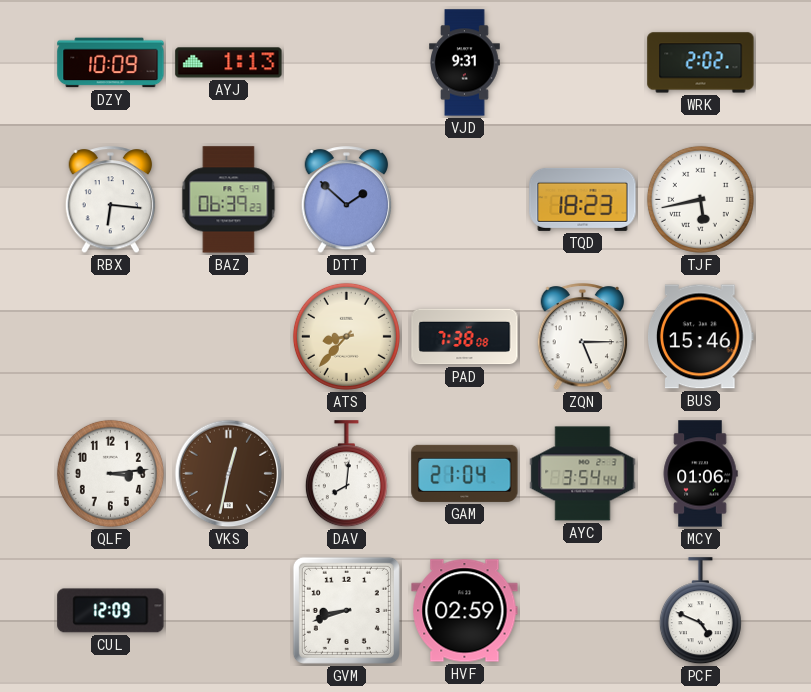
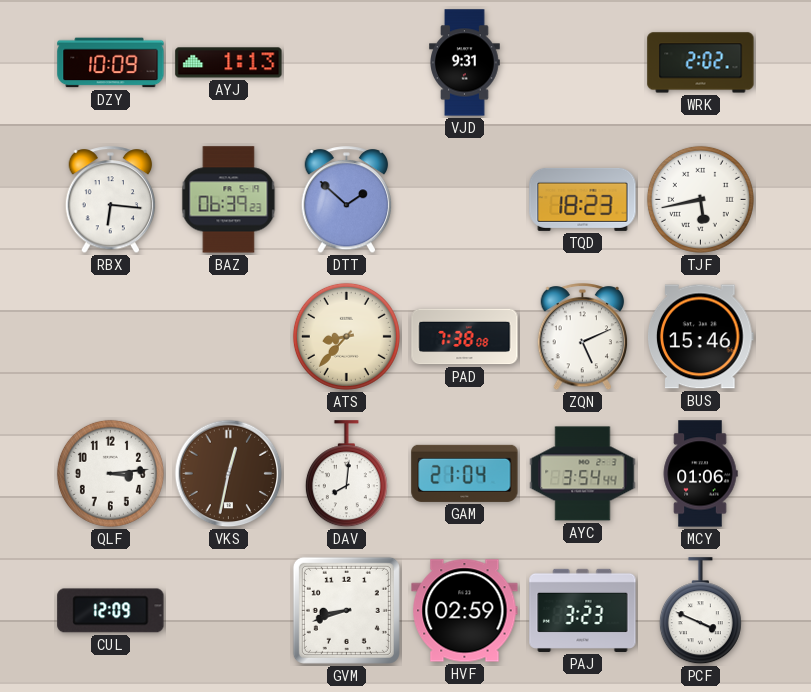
ZQN: 5:15 -> 5:11
PAJ: none -> 3:23
PCF: 4:49 -> 3:49
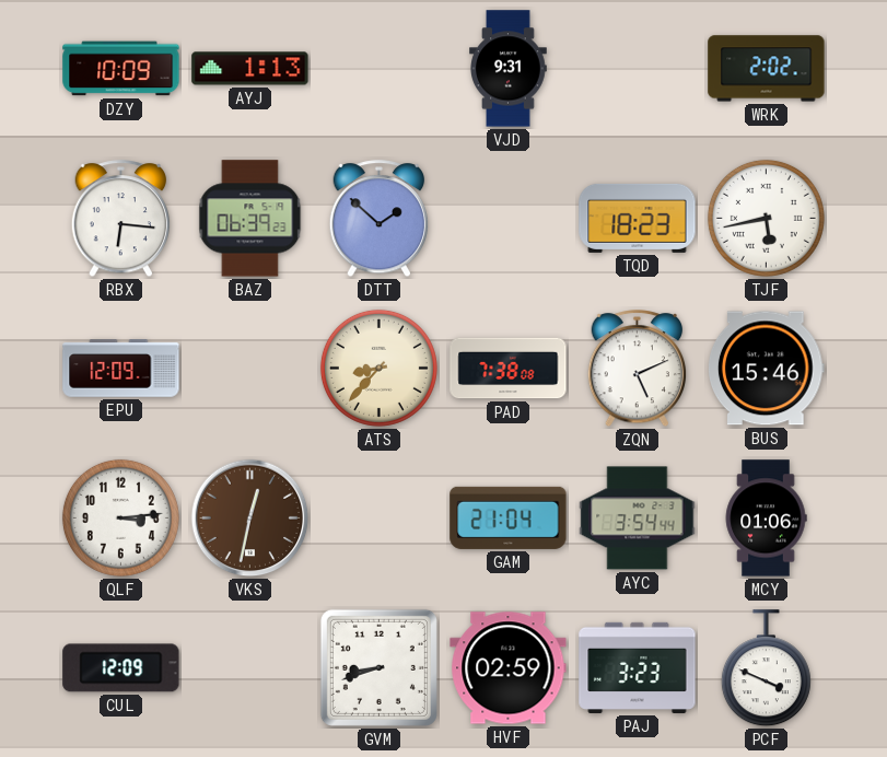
EPU: none -> 12:09
DAV: 8:01 -> none
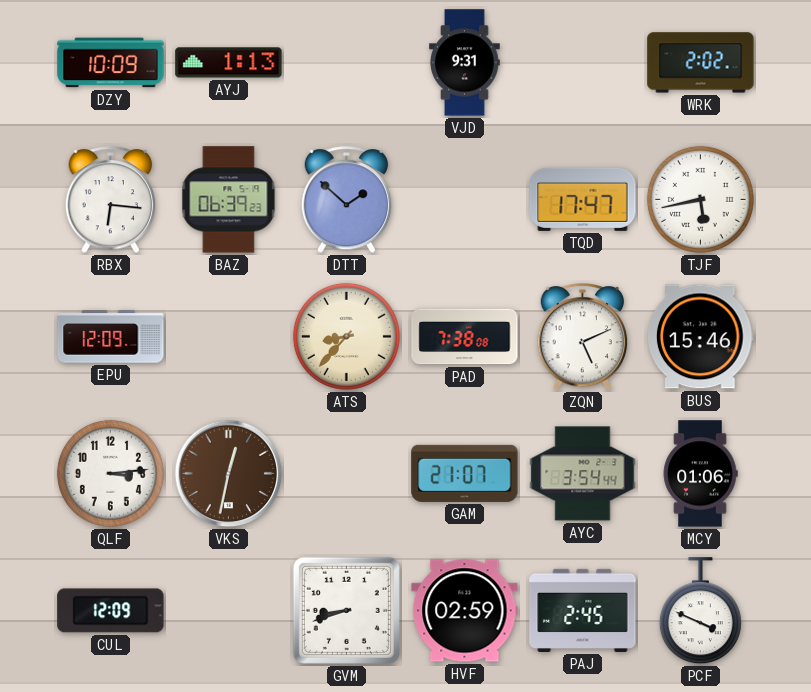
TQD: 18:23 -> 17:47
GAM: 21:04 -> 21:07
PAJ: 3:23 -> 2:45
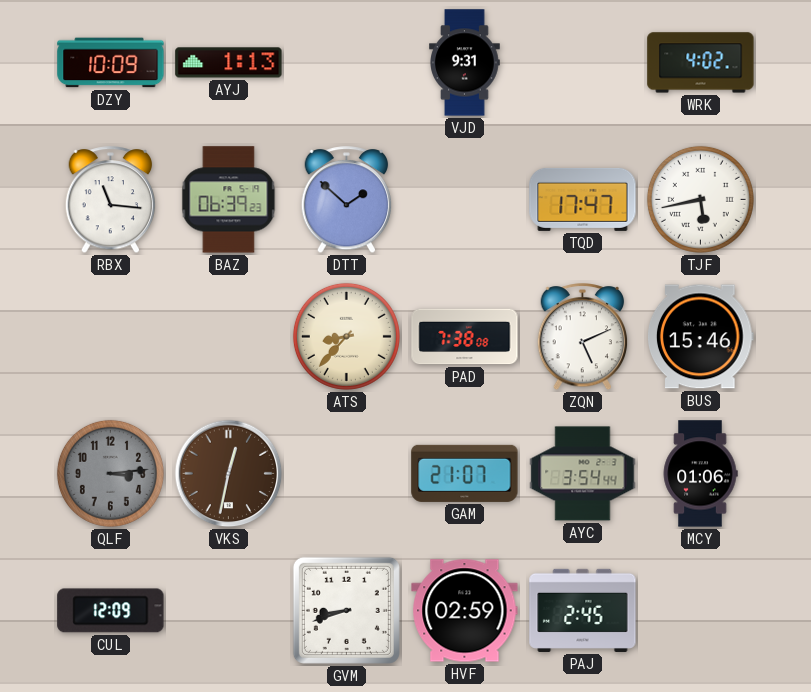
WRK: 2:02 -> 4:02
RBX: 6:16 -> 11:16
EPU: 12:09 -> none
QLF dial: white -> grey
PCF: 3:49 -> none
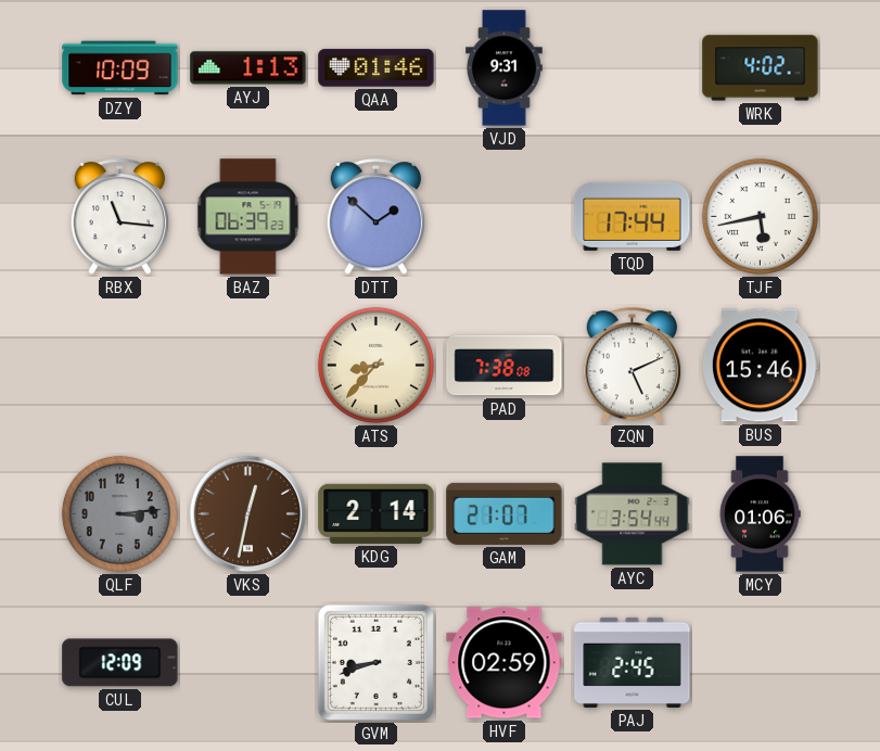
QAA: none -> 01:46
TQD: 17:47 -> 17:44
KDG: none -> 2:14
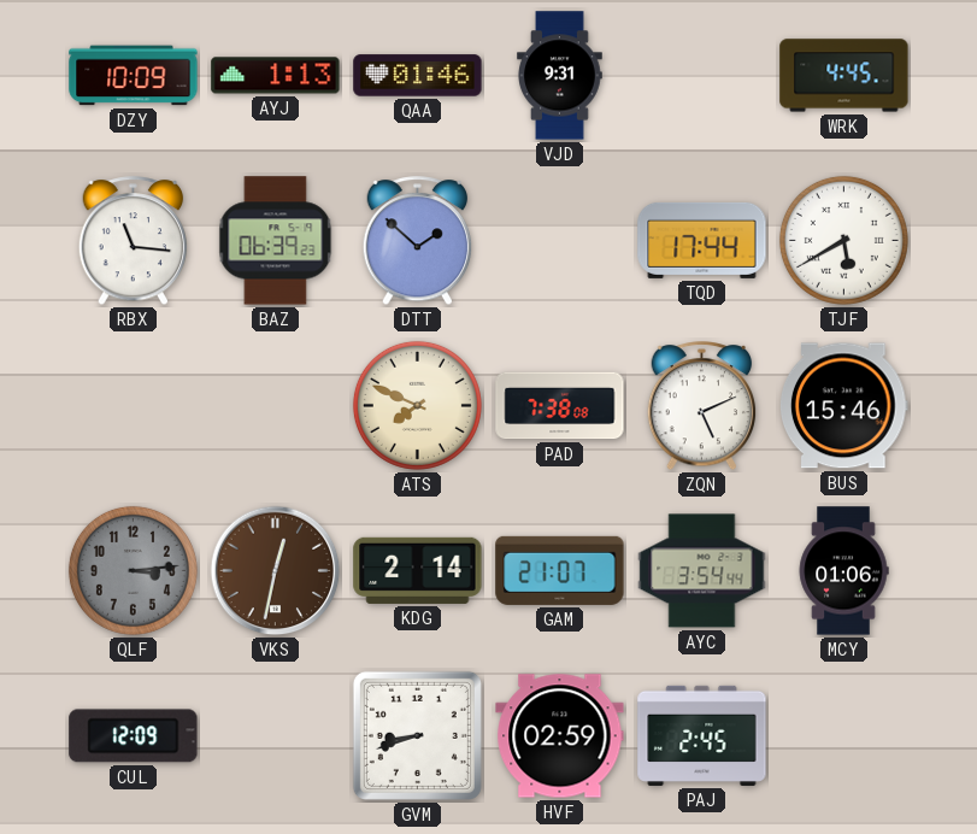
WRK: 4:02 -> 4:45
TJF: 5:43 -> 5:40
ATS: 8:37 -> 7:49
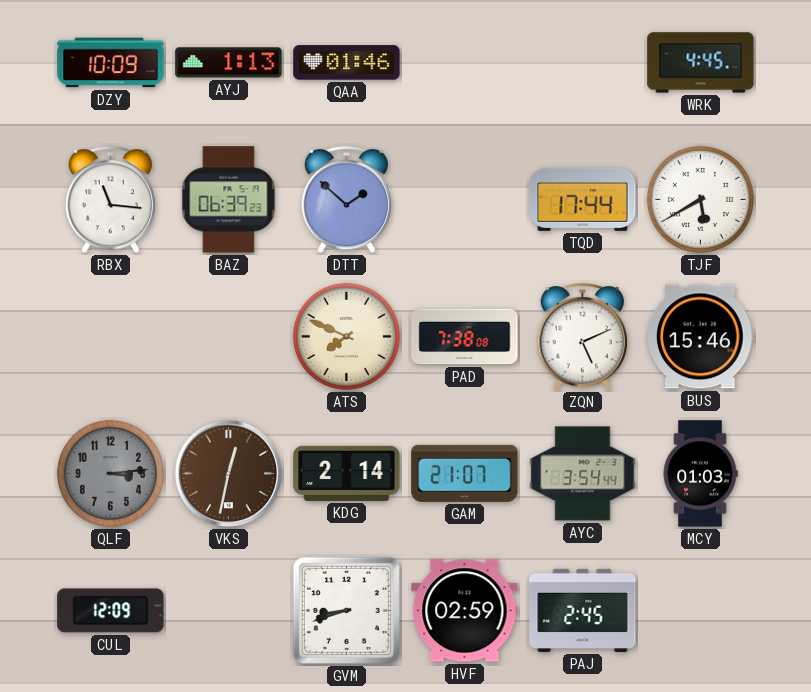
VJD: 9:31 -> none
MCY: 01:06 -> 01:03
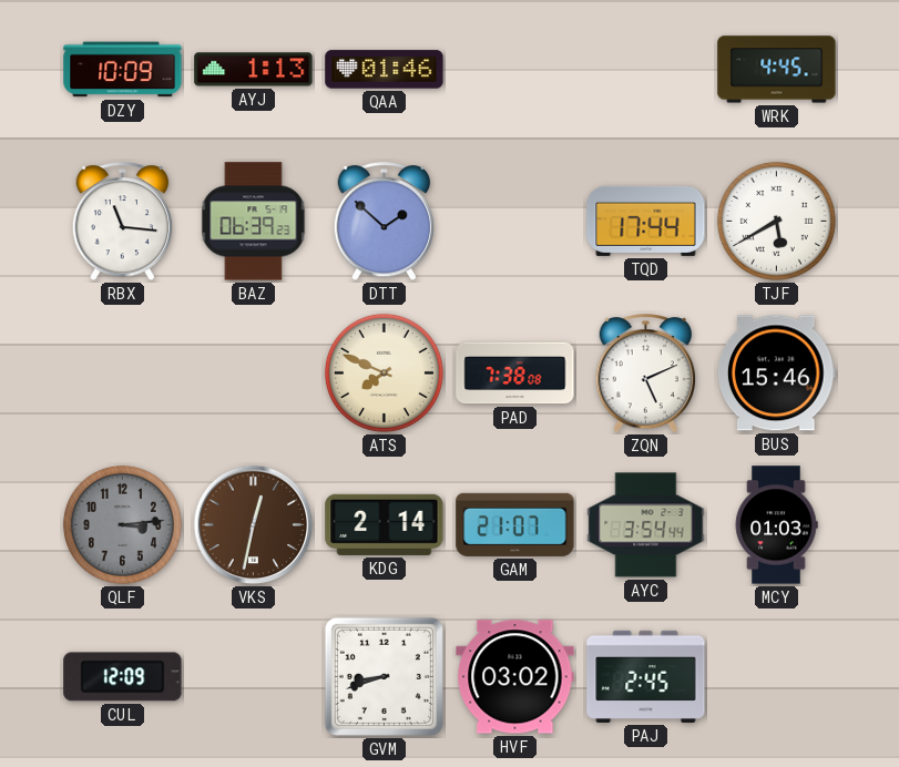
HVF: 02:59 -> 03:02
